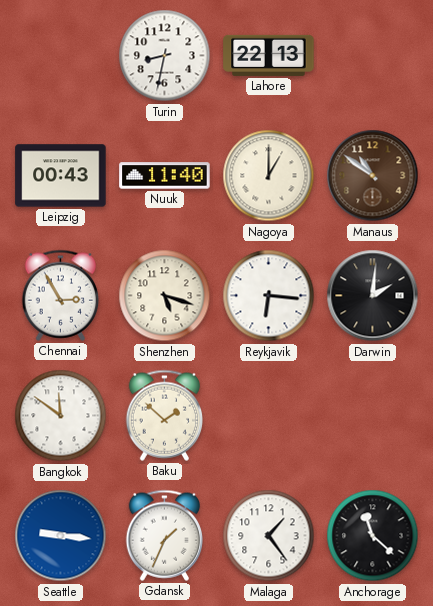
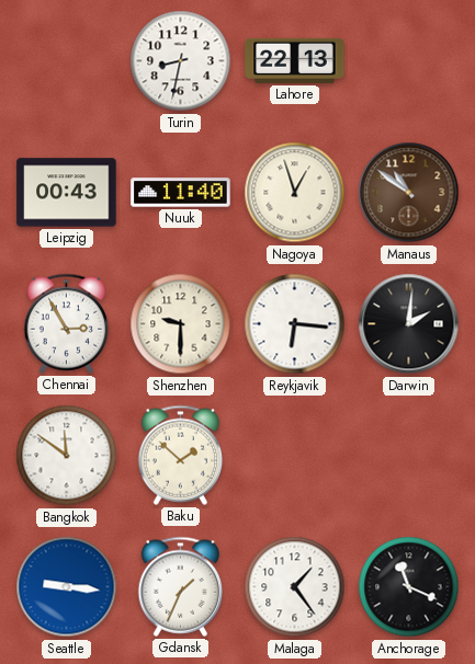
Nagoya: 1:00 -> 12:57
Shenzhen: 5:18 -> 9:30
Anchorage: 11:22 -> 11:19
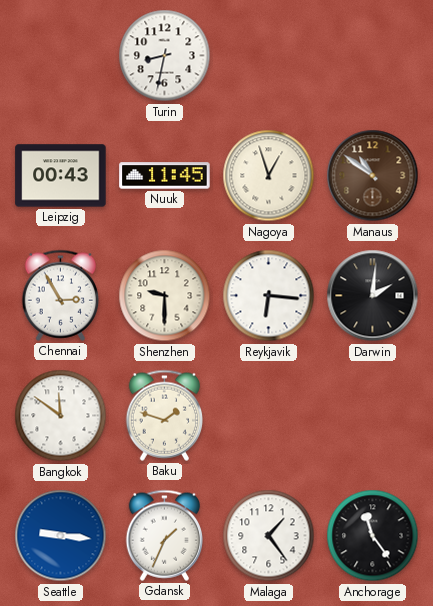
Lahore: 22:13 -> none
Nuuk: 11:40 -> 11:45
Baku: 1:52 -> 1:48
Anchorage: 11:19 -> 11:24
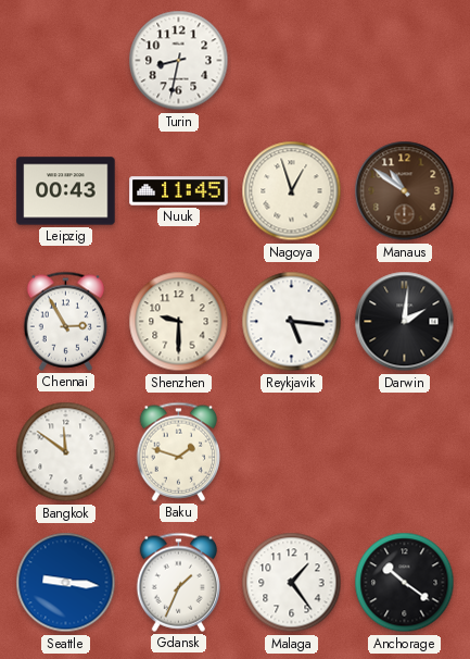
Reykjavik: 6:16 -> 5:16
Anchorage: 11:24 -> 10:21
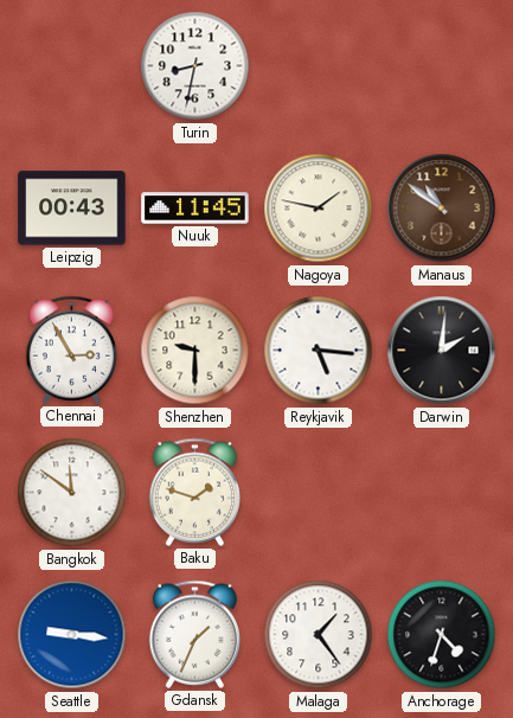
Nagoya: 12:57 -> 1:47
Anchorage: 10:21 -> 4:33
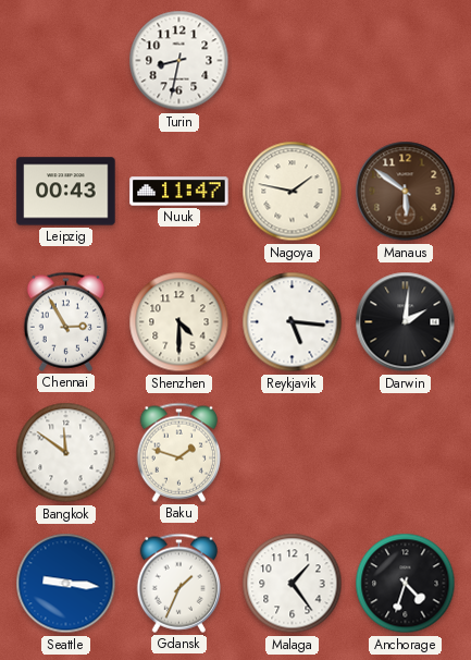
Nuuk: 11:45 -> 11:47
Manaus: 10:51 -> 5:51
Shenzhen: 9:30 -> 4:30
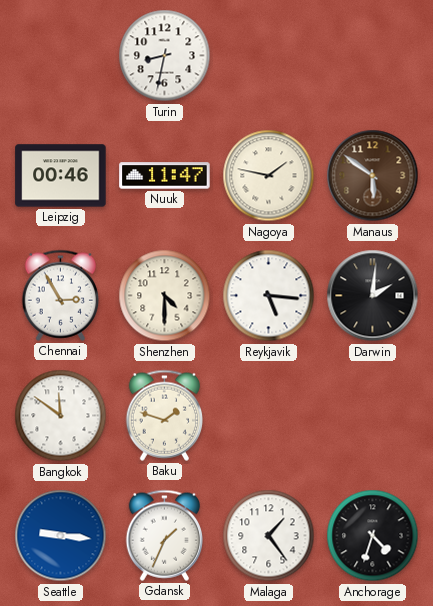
Leipzig: 00:43 -> 00:46
